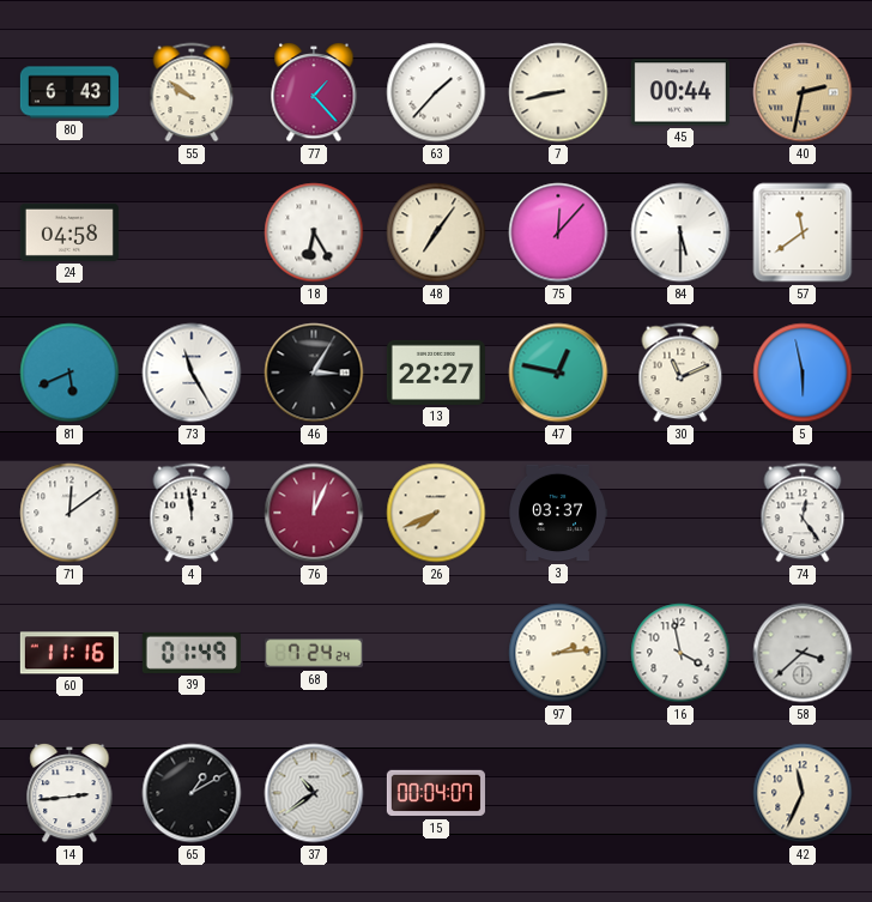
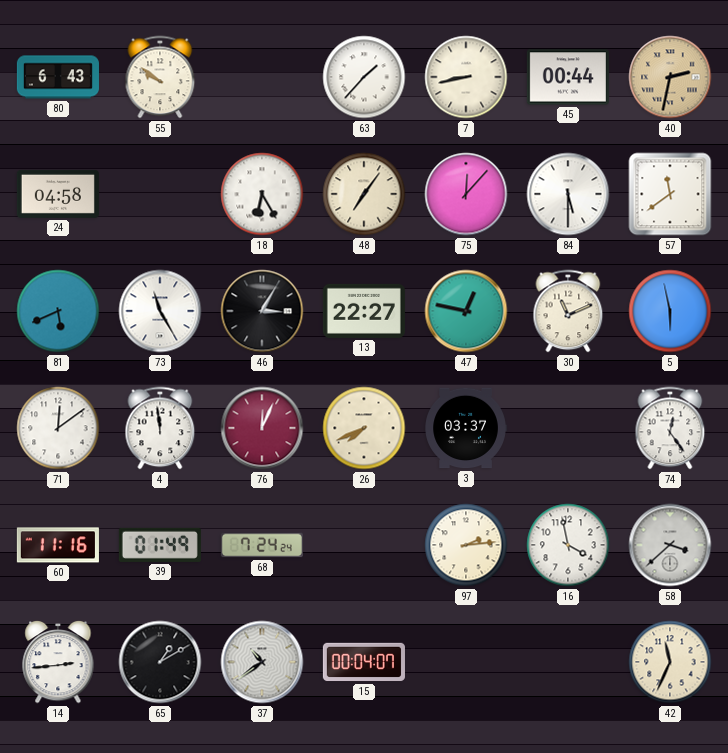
77: 1:23 -> none
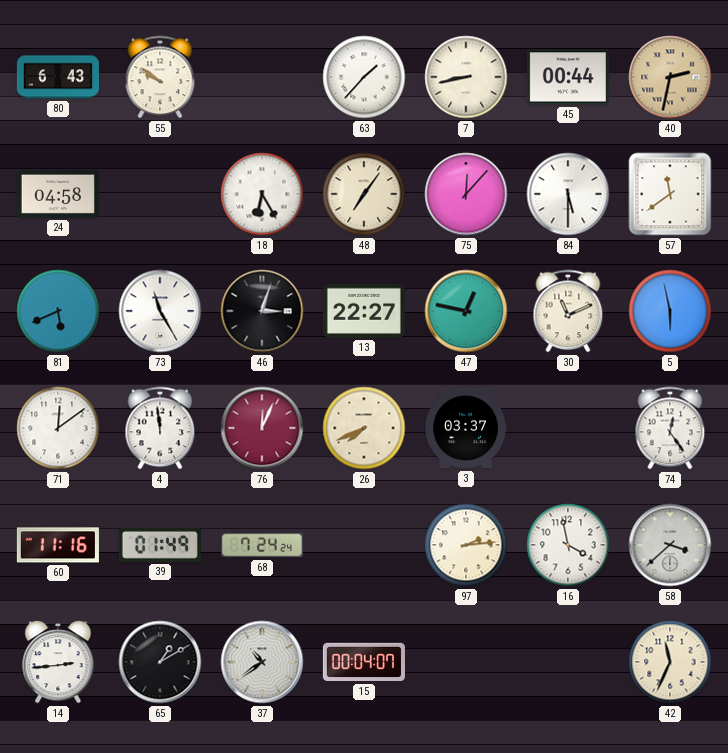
46: 3:05 -> 3:03
